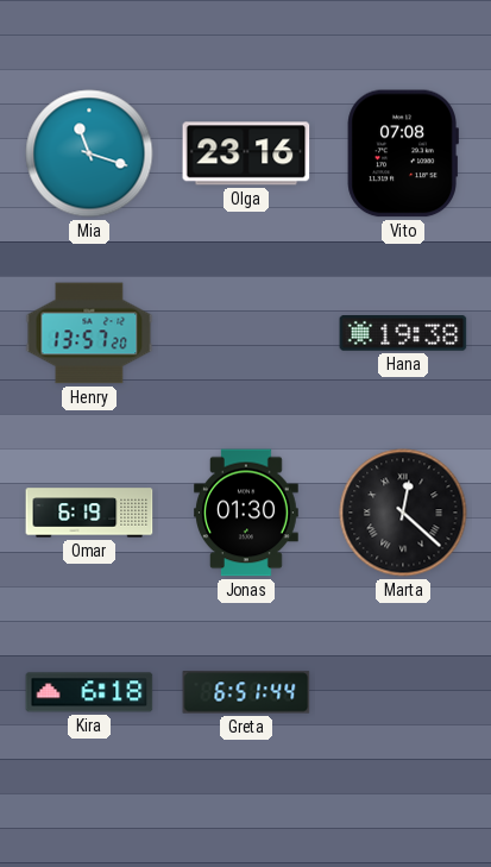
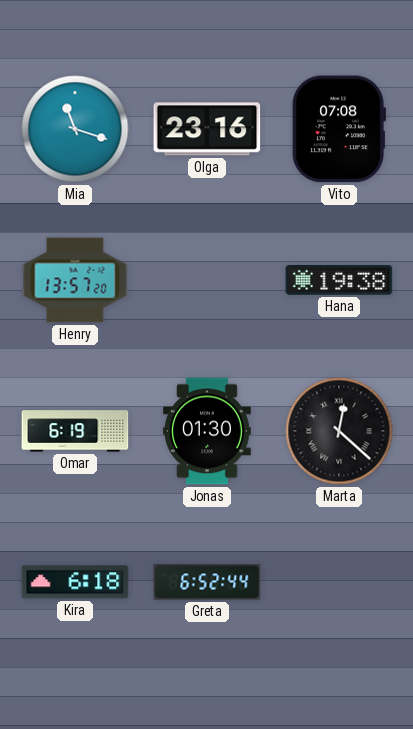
Greta: 6:51 -> 6:52
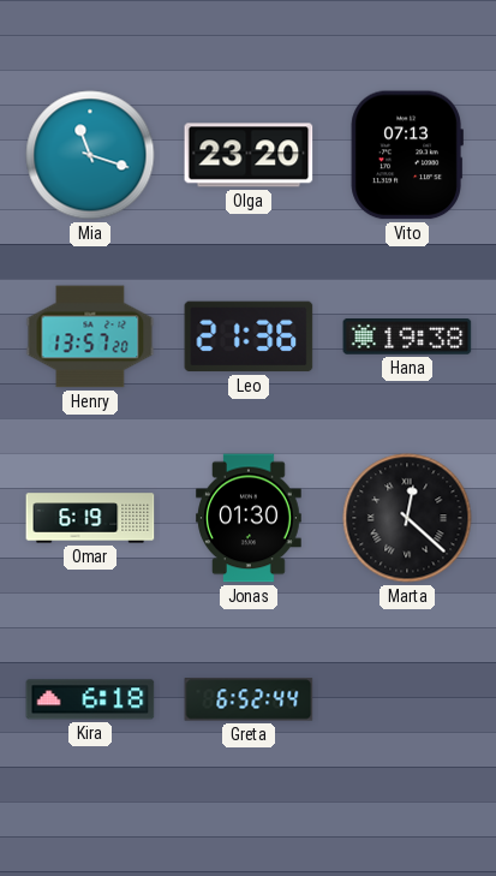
Olga: 23:16 -> 23:20
Vito: 07:08 -> 07:13
Leo: none -> 21:36
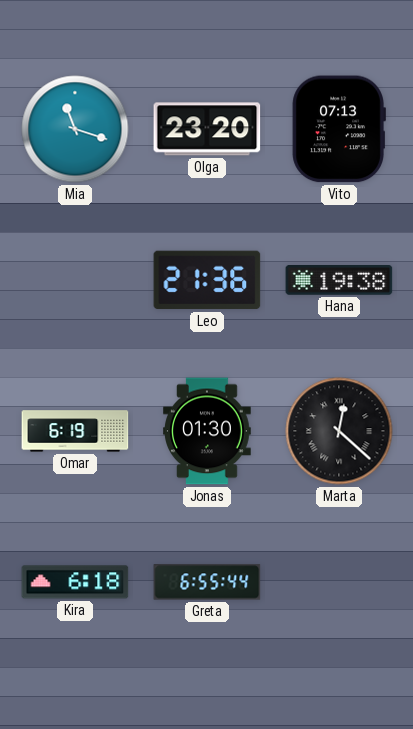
Henry: 13:57 -> none
Greta: 6:52 -> 6:55
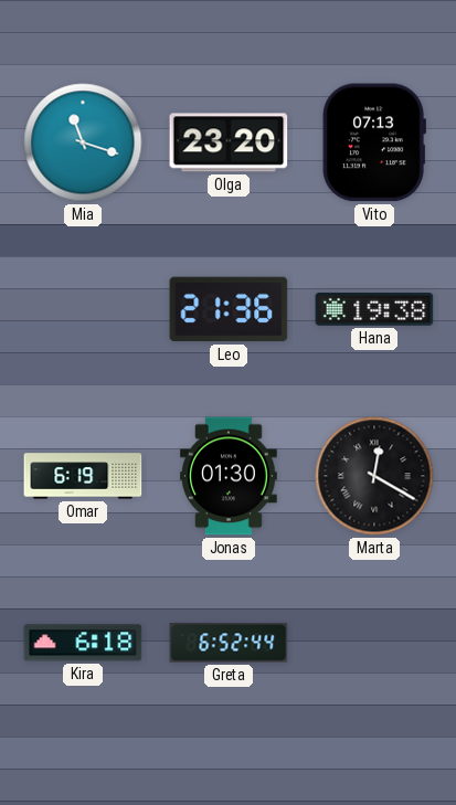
Marta: 12:22 -> 12:20
Greta: 6:55 -> 6:52
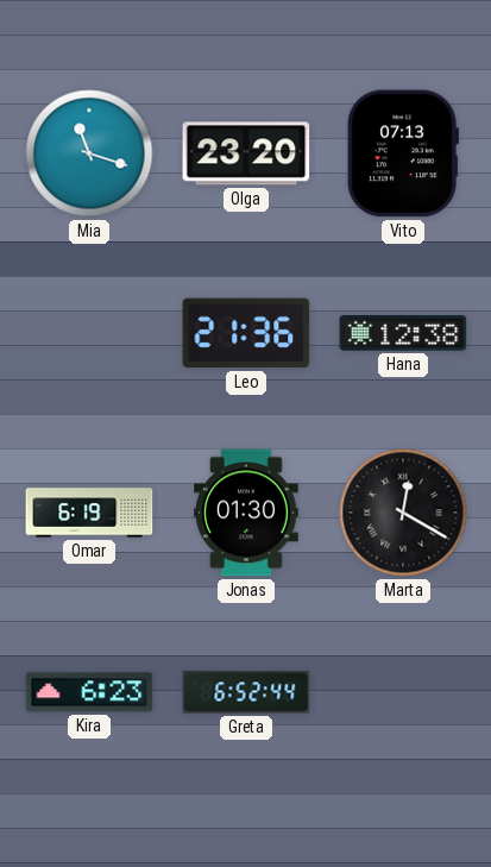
Hana: 19:38 -> 12:38
Kira: 6:18 -> 6:23
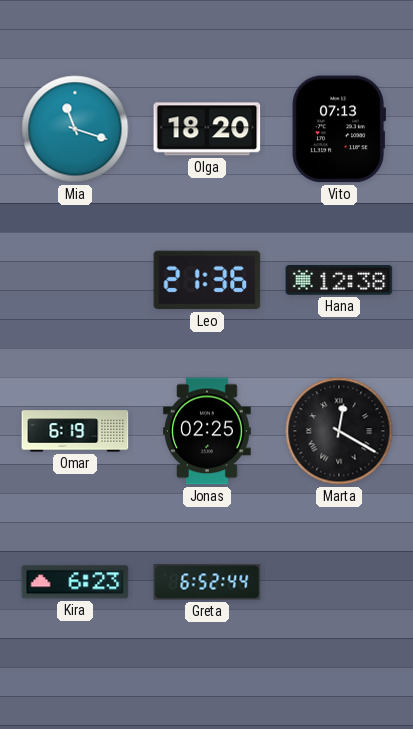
Olga: 23:20 -> 18:20
Jonas: 01:30 -> 02:25
